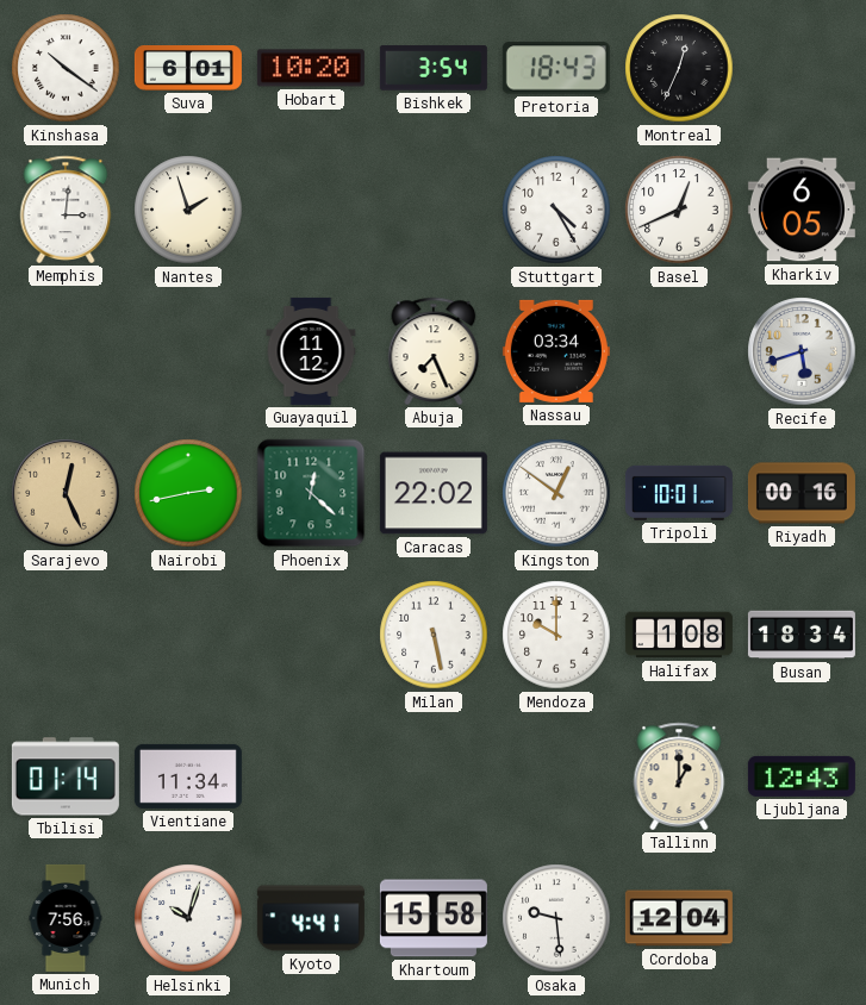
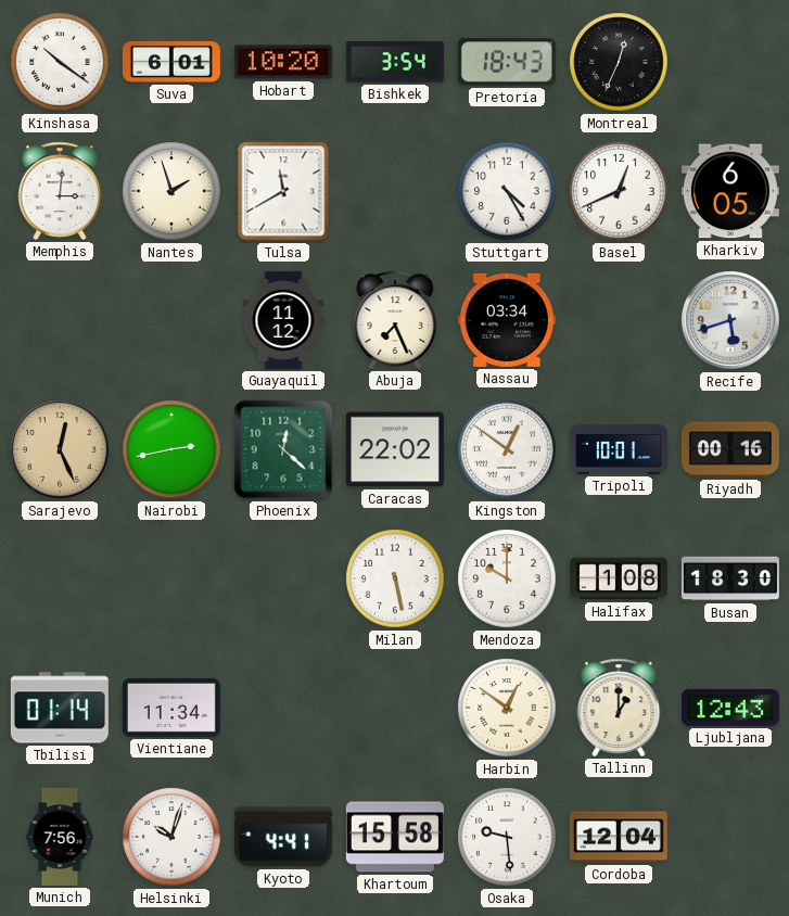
Tulsa: none -> 11:40
Busan: 18:34 -> 18:30
Harbin: none -> 12:51
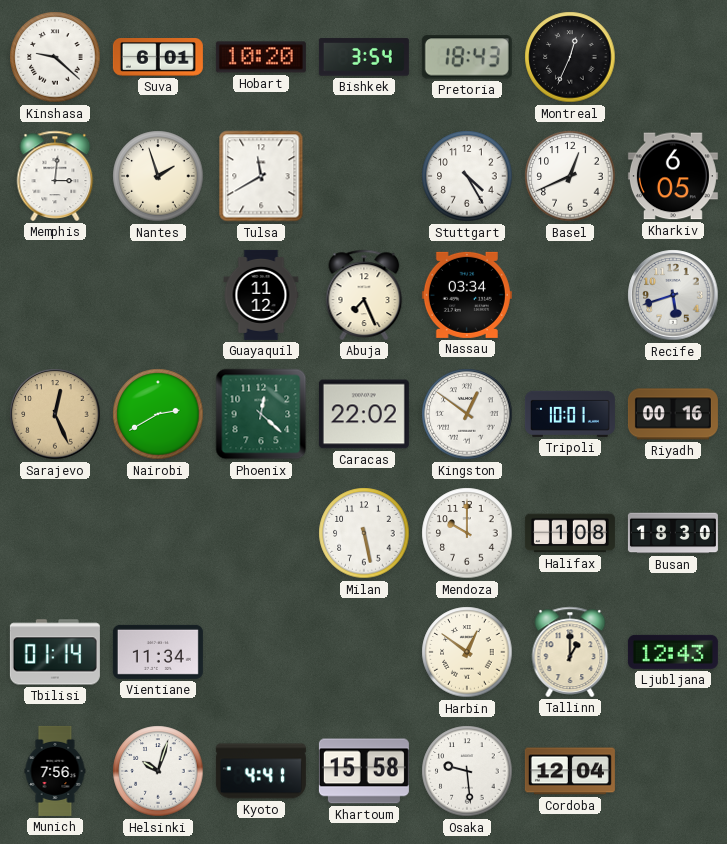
Kinshasa: 10:21 -> 9:22
Nairobi: 2:43 -> 2:40
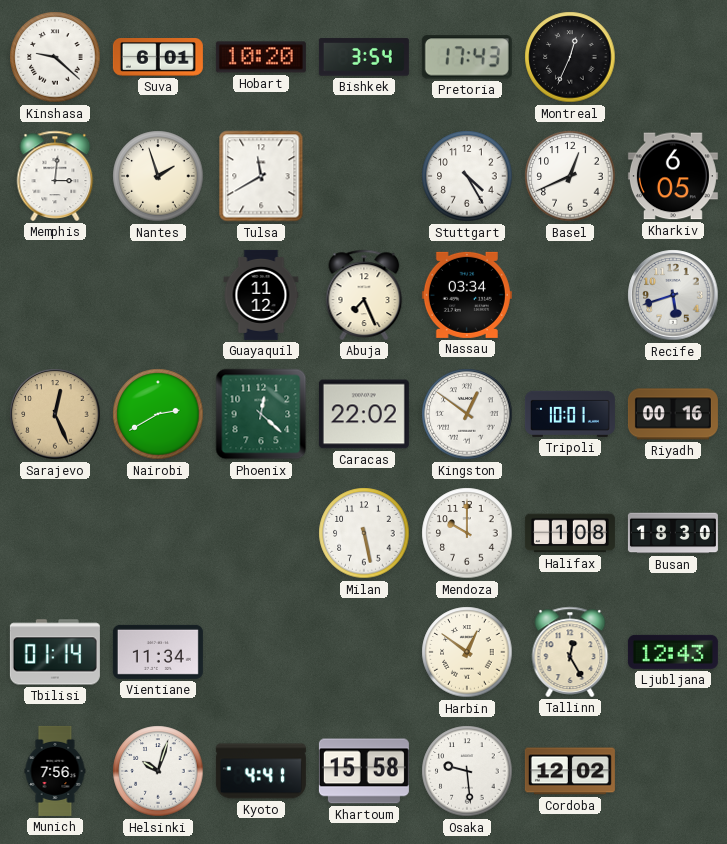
Pretoria: 18:43 -> 17:43
Tallinn: 1:00 -> 12:25
Cordoba: 12:04 -> 12:02
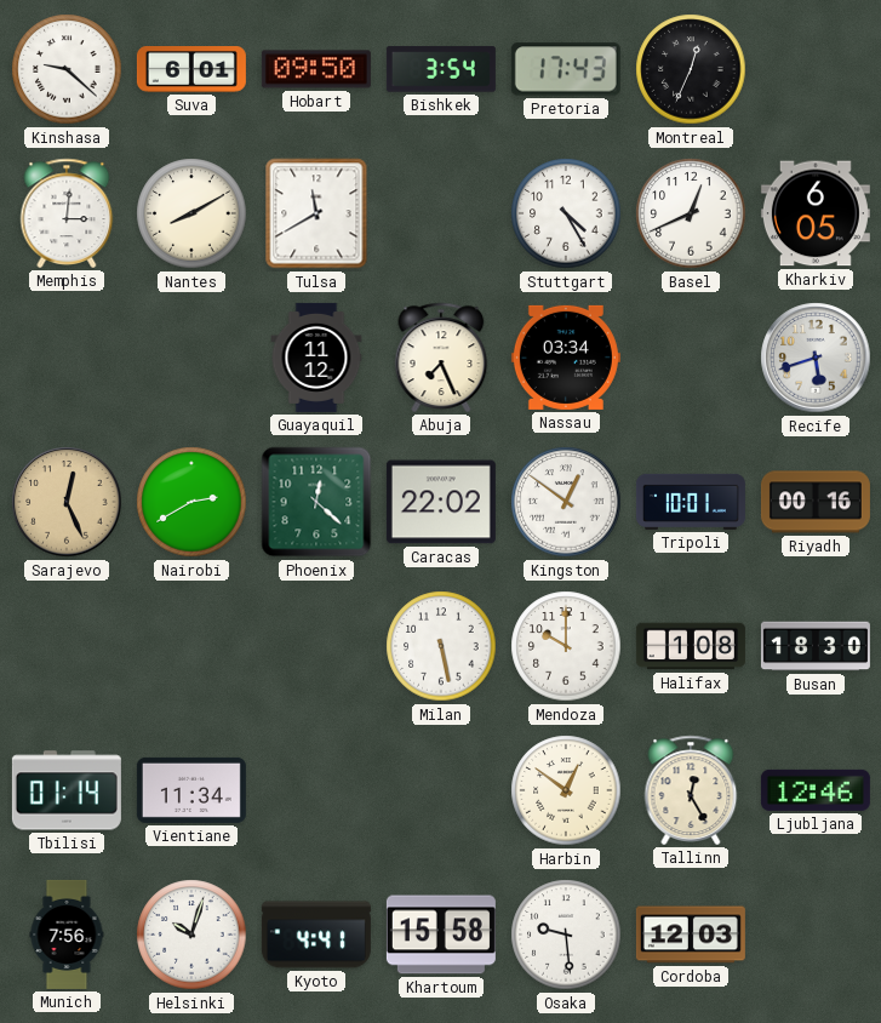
Hobart: 10:20 -> 09:50
Nantes: 1:57 -> 8:10
Ljubljana: 12:43 -> 12:46
Cordoba: 12:02 -> 12:03
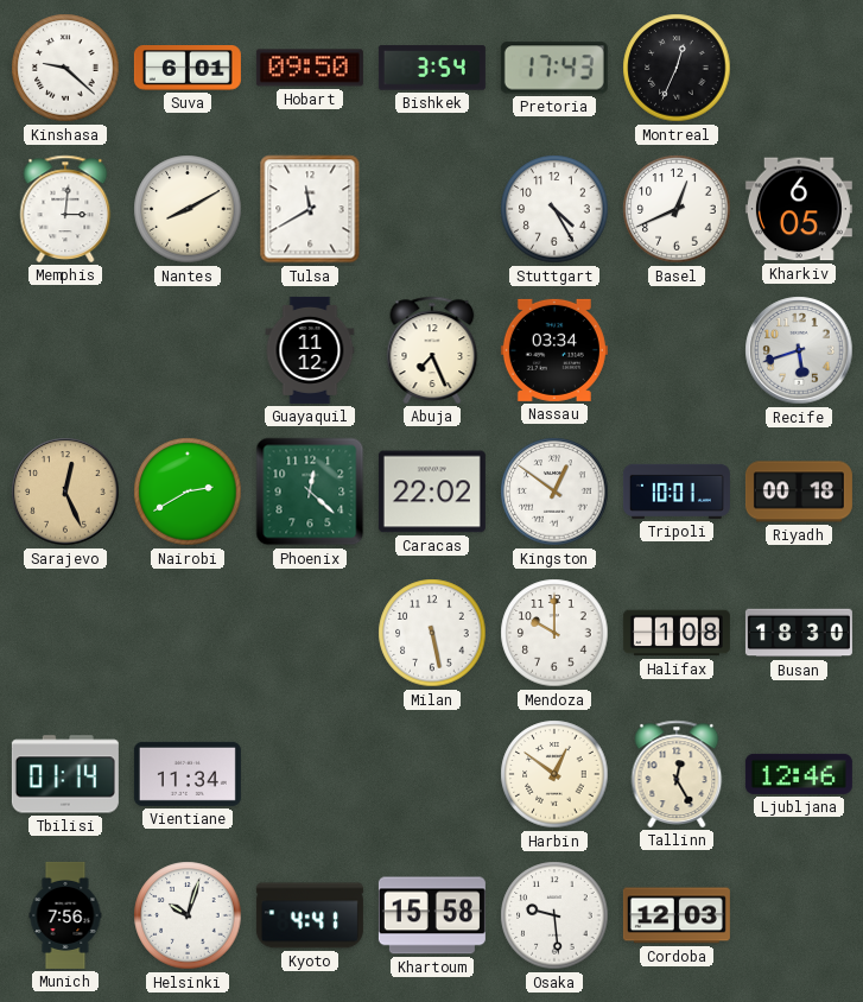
Riyadh: 00:16 -> 00:18
